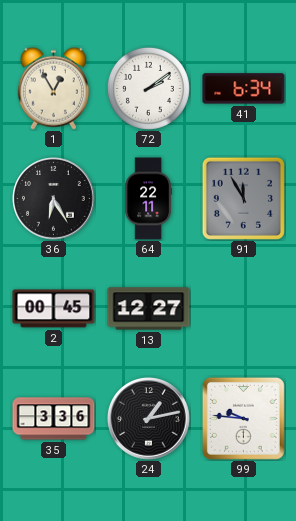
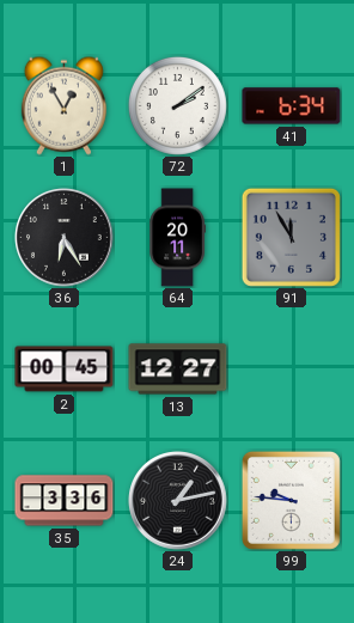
64: 22:11 -> 20:11
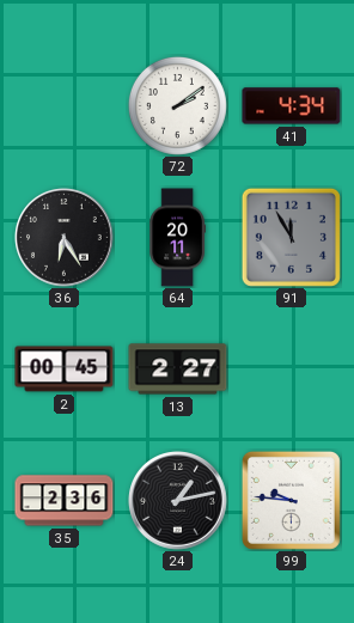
1: 12:55 -> none
41: 6:34 -> 4:34
13: 12:27 -> 2:27
35: 3:36 -> 2:36
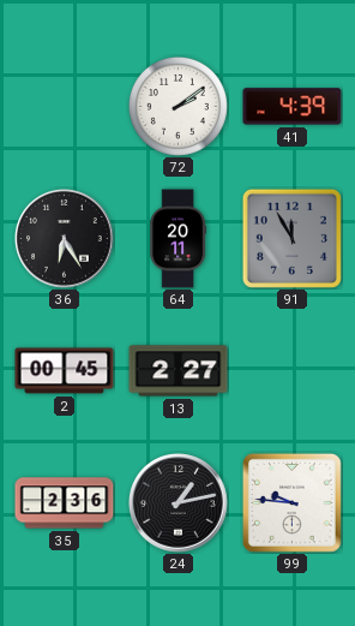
41: 4:34 -> 4:39
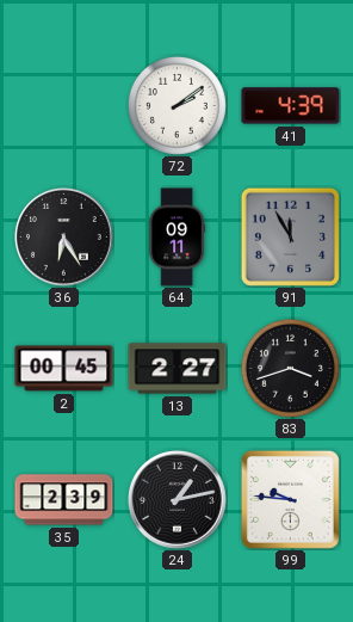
64: 20:11 -> 09:11
83: none -> 3:42
35: 2:36 -> 2:39
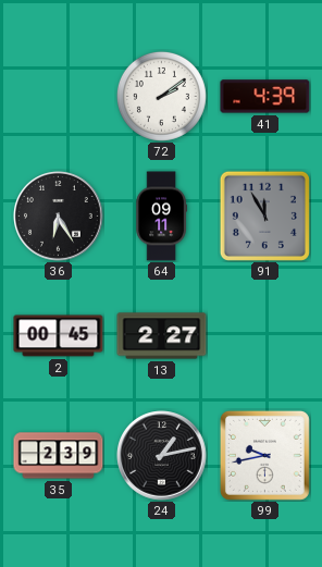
83: 3:42 -> none
99: 9:46 -> 9:43
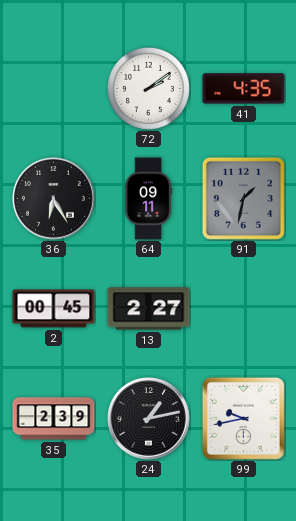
41: 4:39 -> 4:35
91: 11:55 -> 1:32
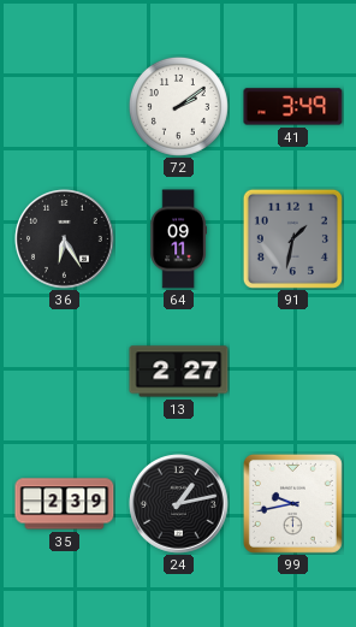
41: 4:35 -> 3:49
2: 00:45 -> none
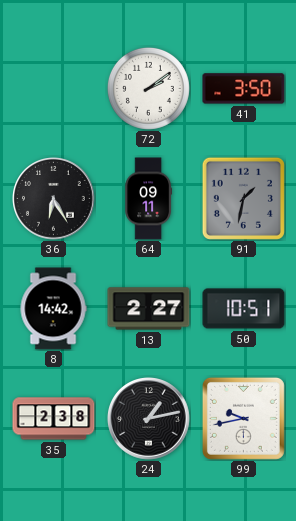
41: 3:49 -> 3:50
8: none -> 14:42
50: none -> 10:51
35: 2:39 -> 2:38
